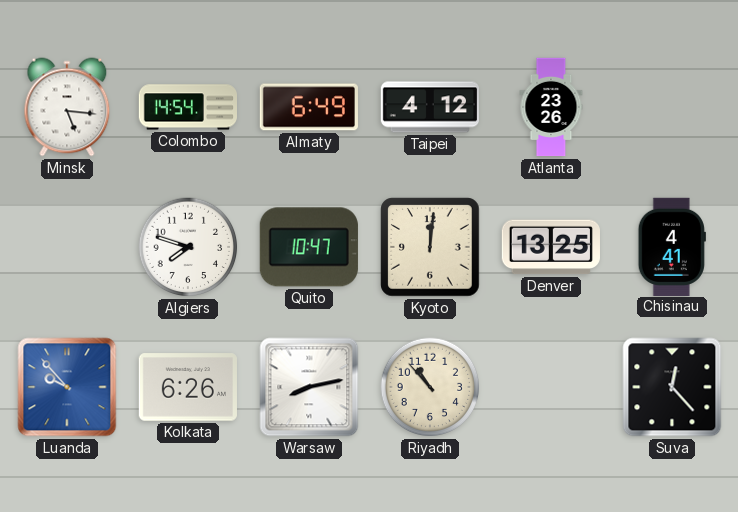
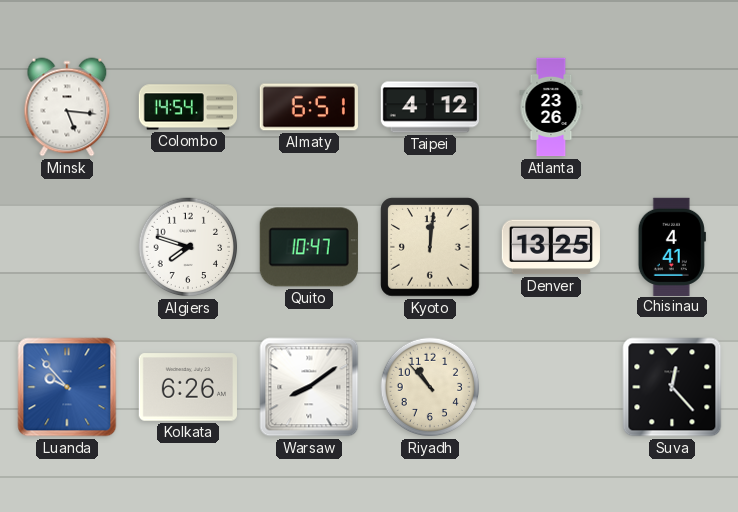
Almaty: 6:49 -> 6:51
Warsaw: 8:13 -> 8:09
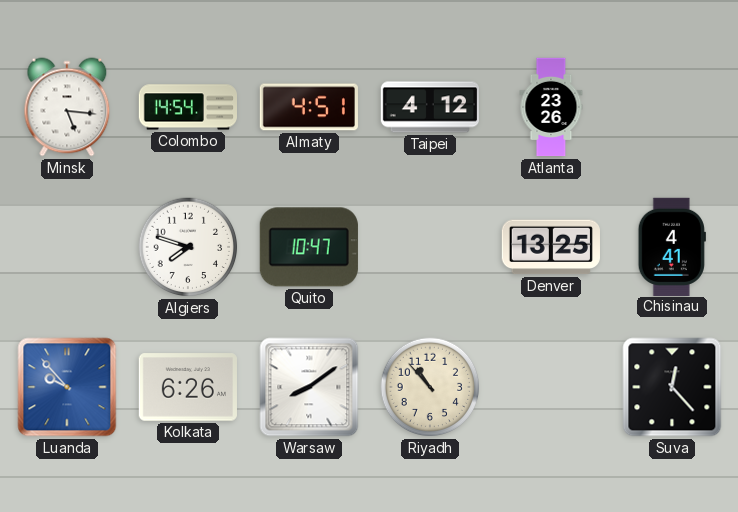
Almaty: 6:51 -> 4:51
Kyoto: 12:01 -> none
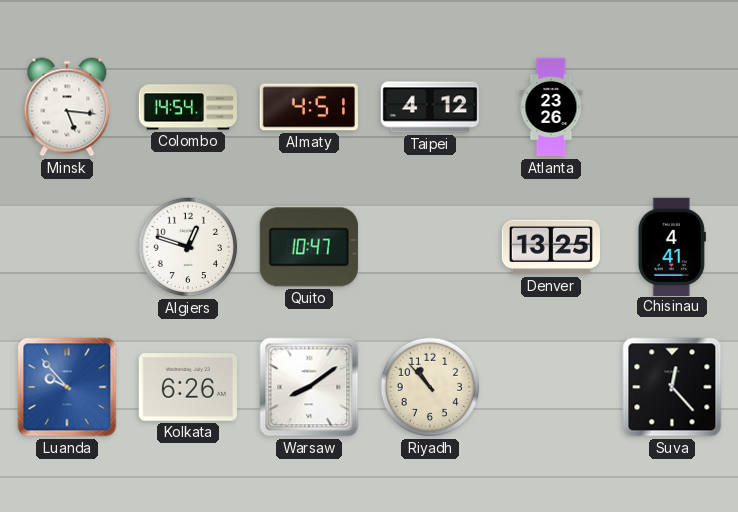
Algiers: 7:48 -> 12:48
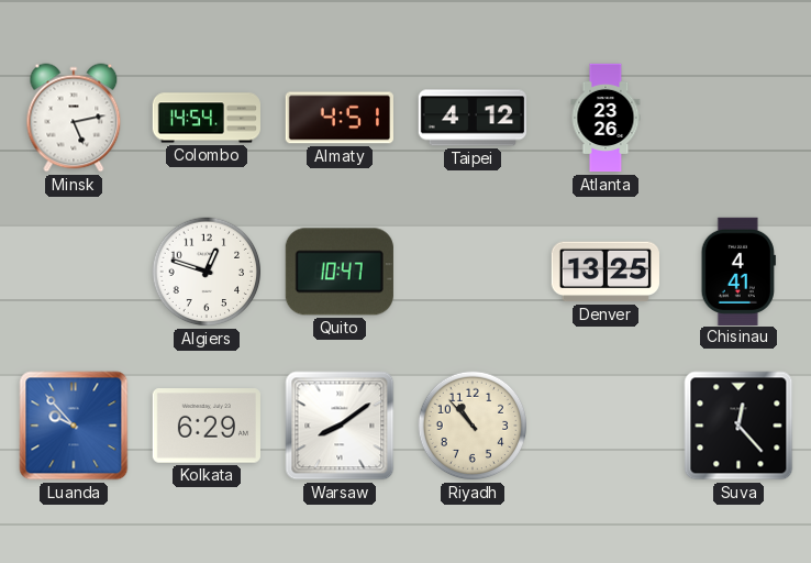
Minsk: 5:16 -> 5:13
Kolkata: 6:26 -> 6:29
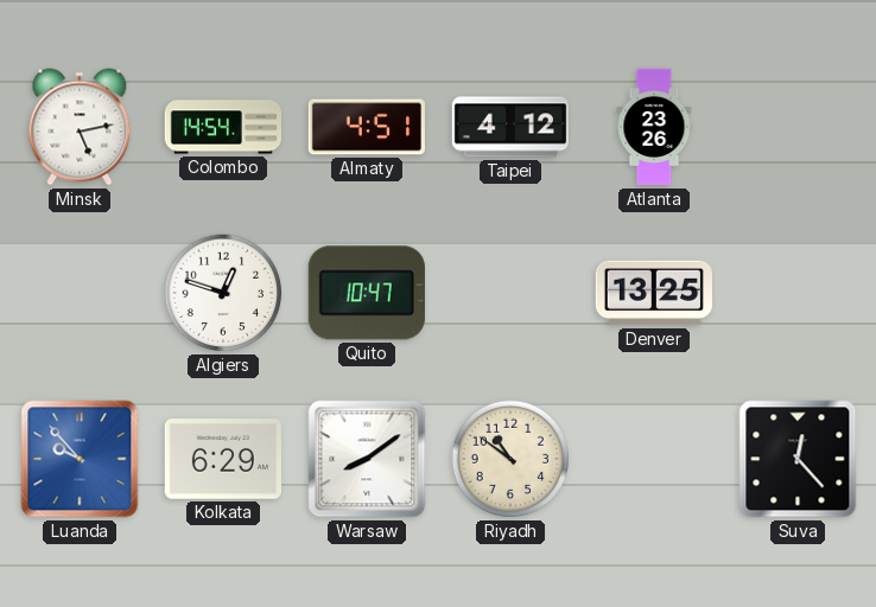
Chisinau: 4:41 -> none
Riyadh: 10:53 -> 10:51
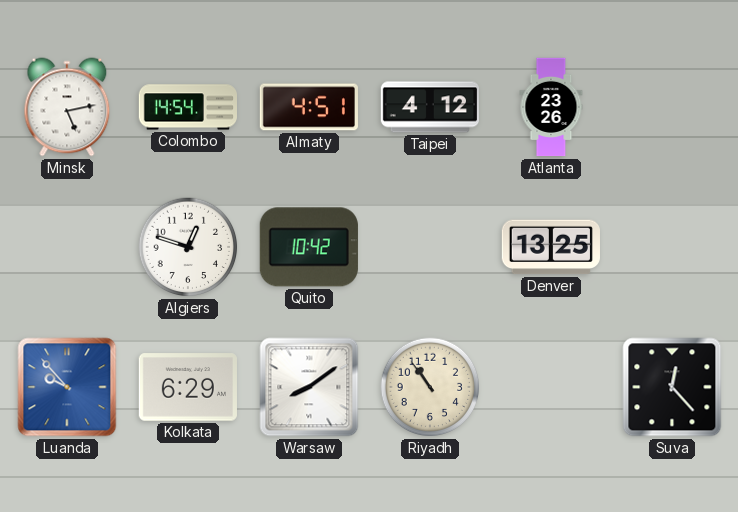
Quito: 10:47 -> 10:42
Riyadh: 10:51 -> 10:54
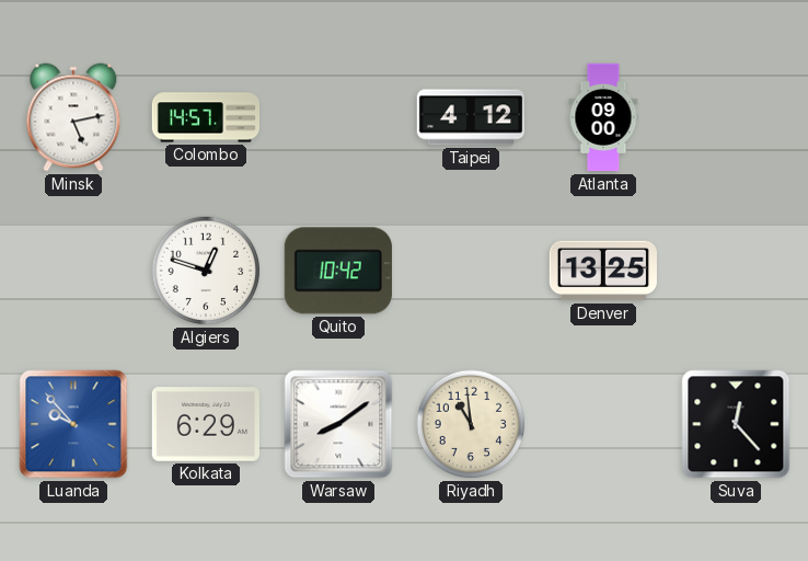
Colombo: 14:54 -> 14:57
Almaty: 4:51 -> none
Atlanta: 23:26 -> 09:00
Riyadh: 10:54 -> 10:59
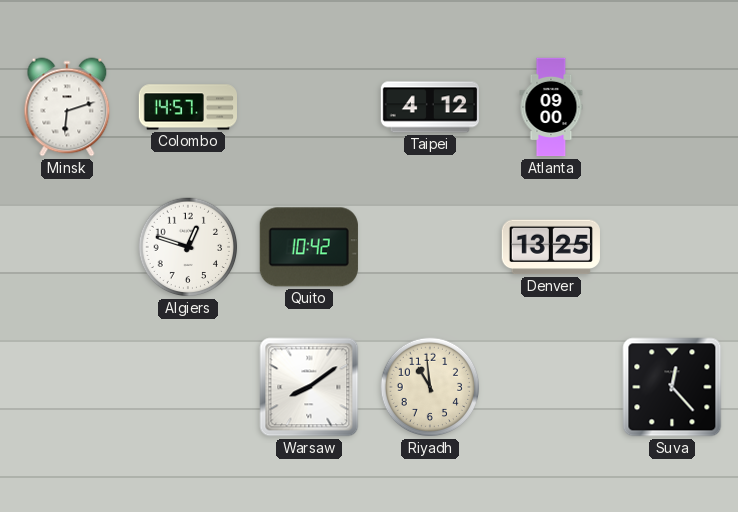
Minsk: 5:13 -> 6:12
Luanda: 9:53 -> none
Kolkata: 6:29 -> none
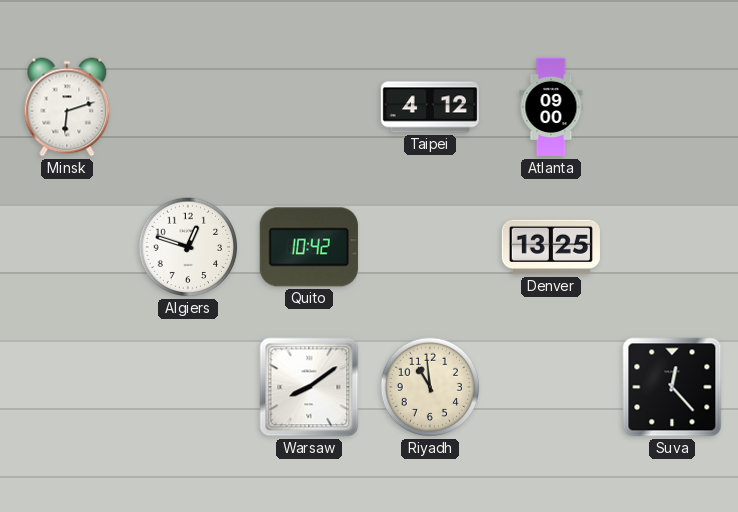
Colombo: 14:57 -> none
